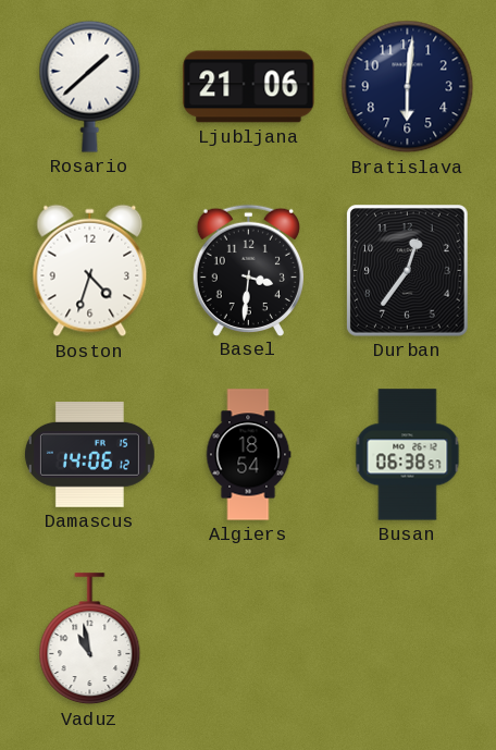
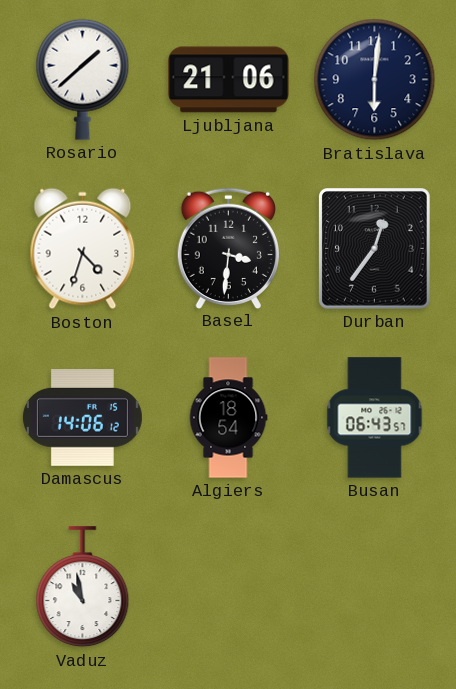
Busan: 06:38 -> 06:43
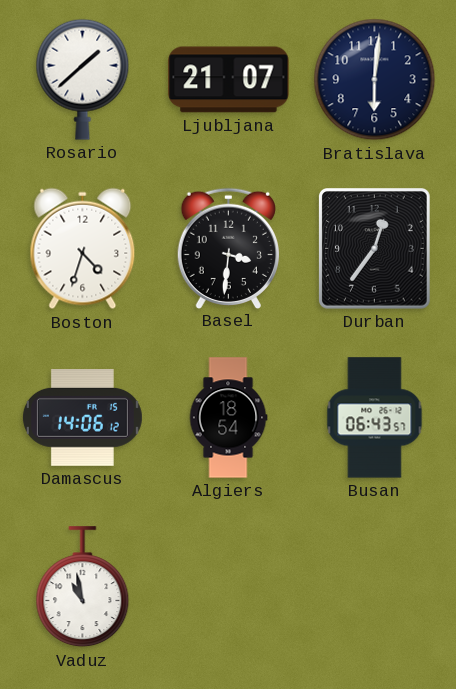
Ljubljana: 21:06 -> 21:07
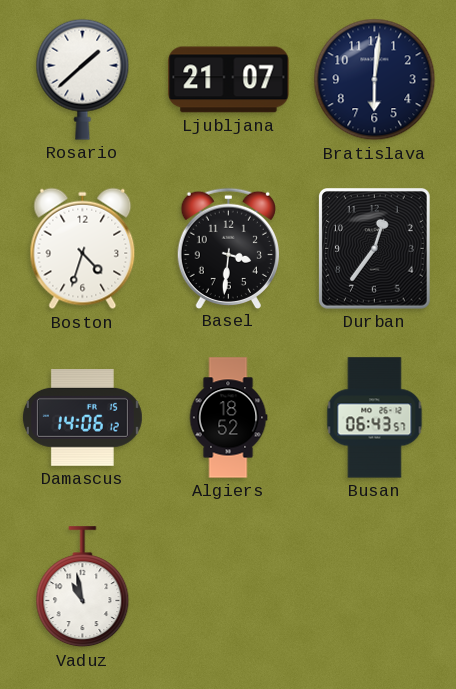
Algiers: 18:54 -> 18:52
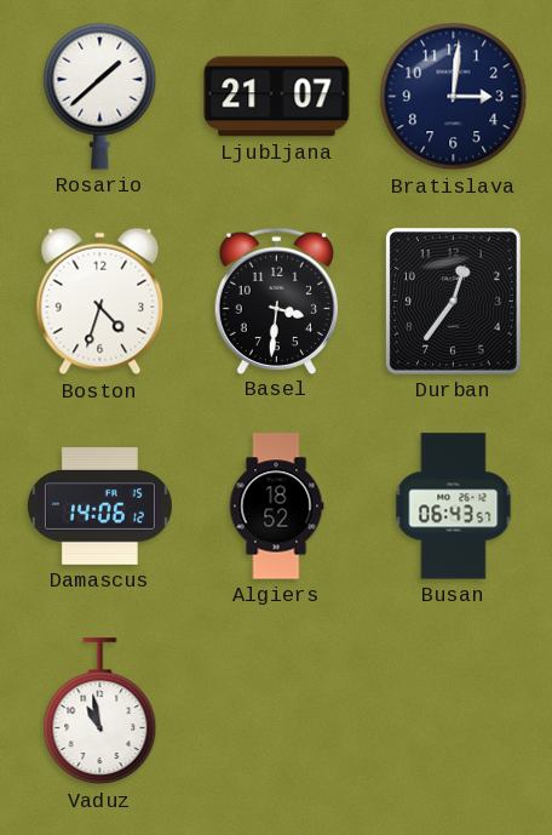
Bratislava: 6:01 -> 3:01
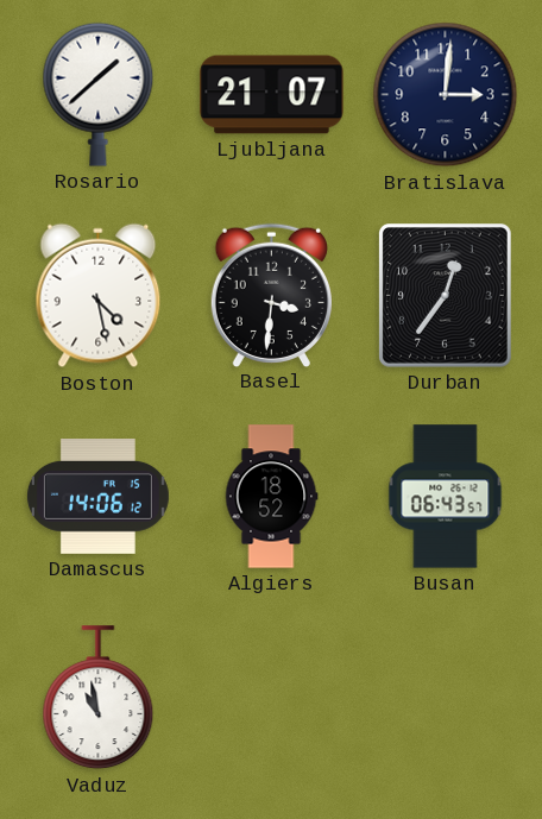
Boston: 4:33 -> 4:28
